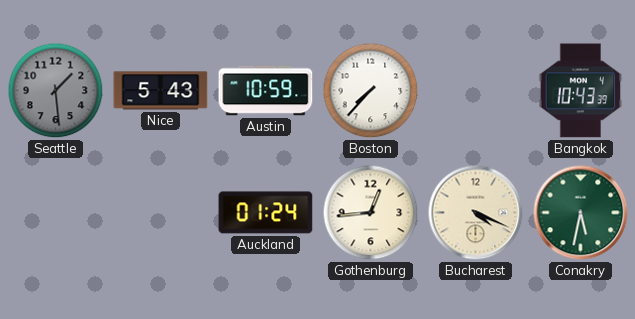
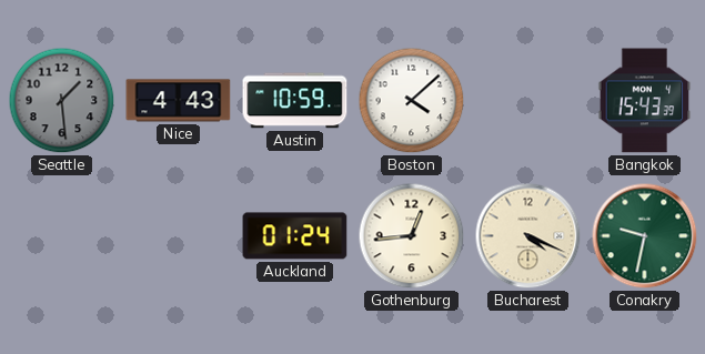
Nice: 5:43 -> 4:43
Boston: 7:37 -> 4:08
Bangkok: 10:43 -> 15:43
Conakry: 5:32 -> 9:32
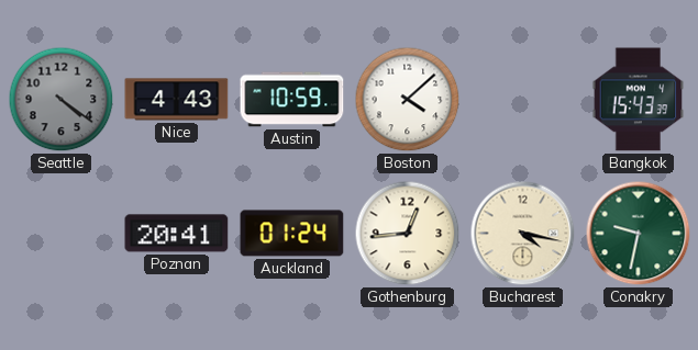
Seattle: 1:29 -> 4:21
Poznan: none -> 20:41
Bucharest: 4:19 -> 4:17
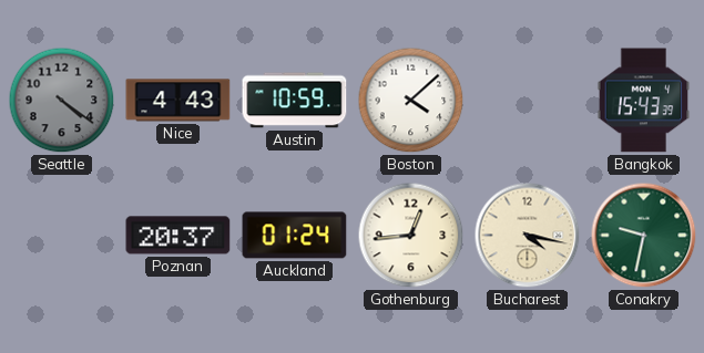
Poznan: 20:41 -> 20:37
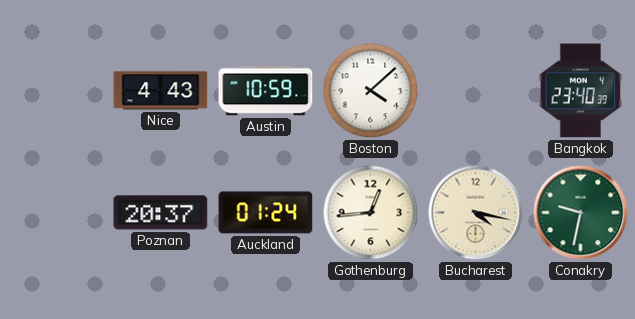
Seattle: 4:21 -> none
Bangkok: 15:43 -> 23:40
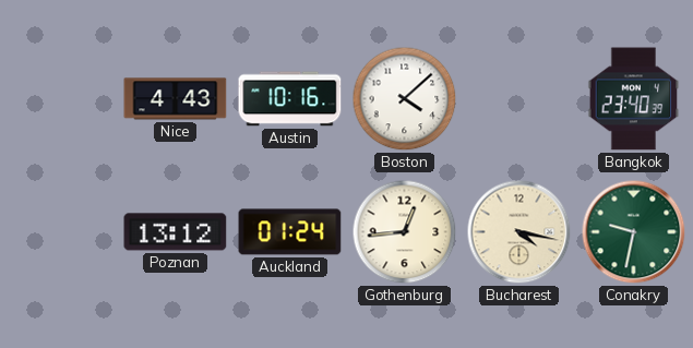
Austin: 10:59 -> 10:16
Poznan: 20:37 -> 13:12
